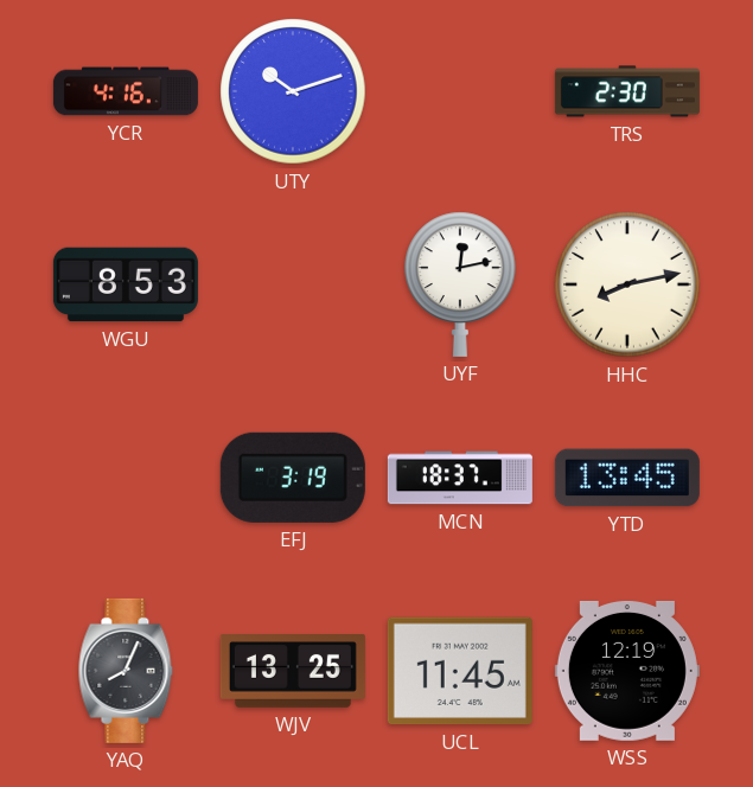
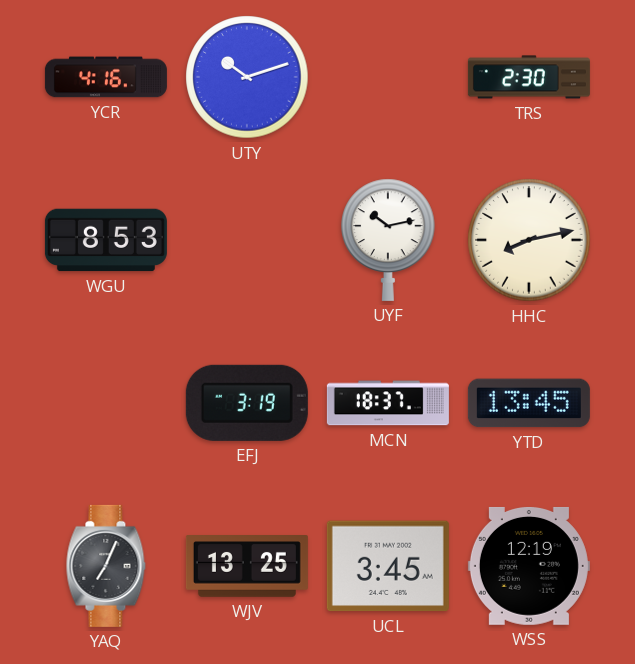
UYF: 12:13 -> 10:13
YAQ: 8:04 -> 7:04
UCL: 11:45 -> 3:45
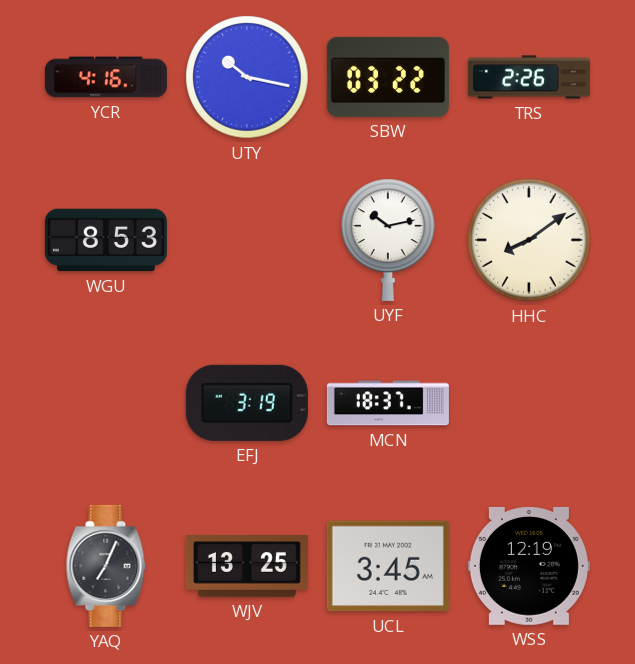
UTY: 10:12 -> 10:17
SBW: none -> 03:22
TRS: 2:30 -> 2:26
HHC: 8:13 -> 8:09
YTD: 13:45 -> none
